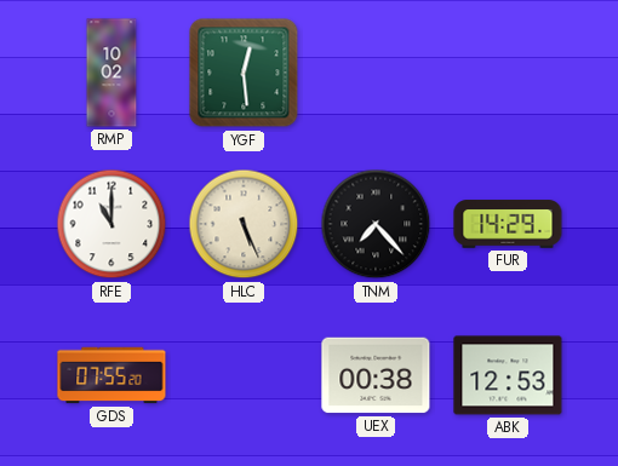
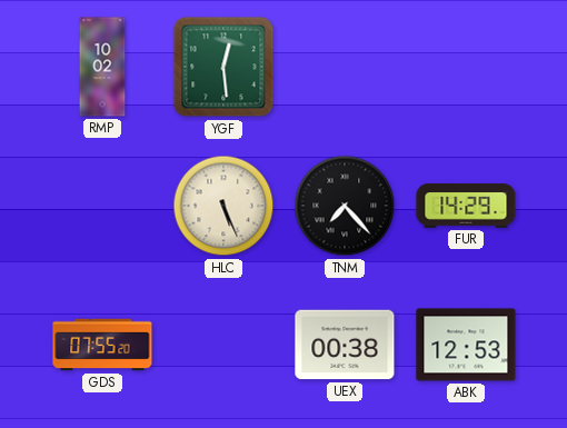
RFE: 11:00 -> none
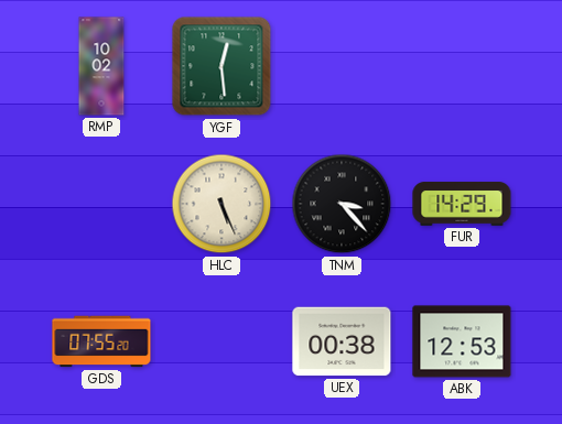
TNM: 7:23 -> 3:23
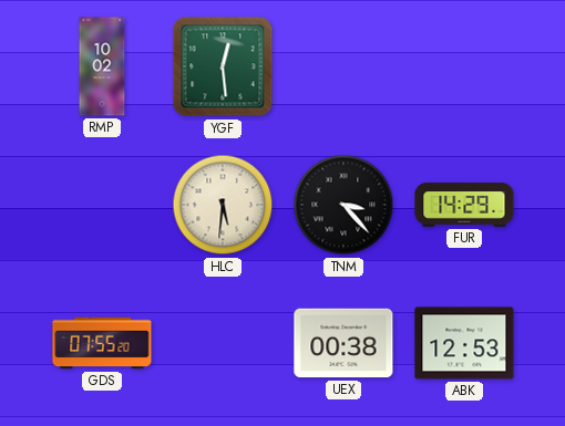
HLC: 5:26 -> 5:31
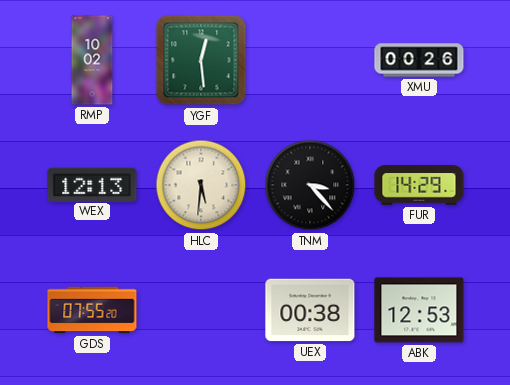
XMU: none -> 00:26
WEX: none -> 12:13
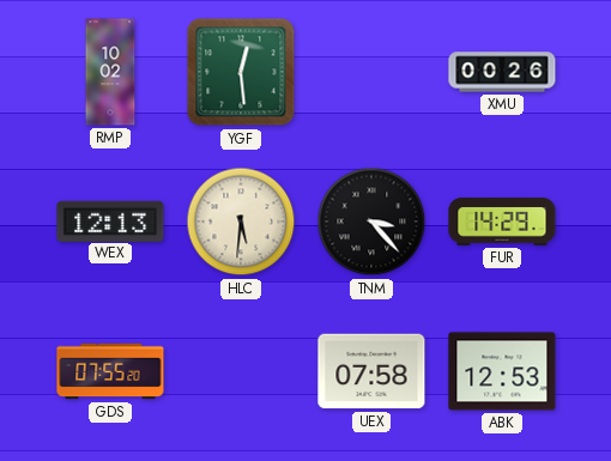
UEX: 00:38 -> 07:58
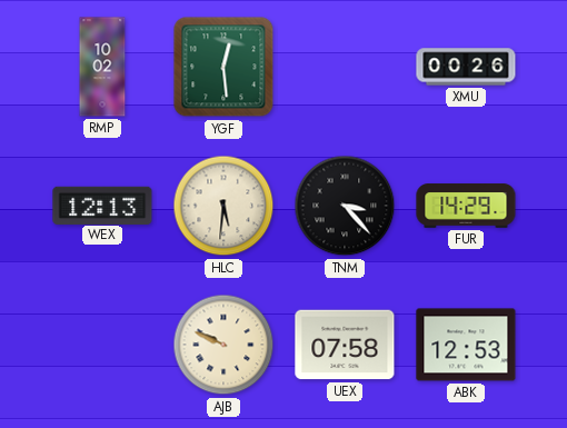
GDS: 07:55 -> none
AJB: none -> 9:49
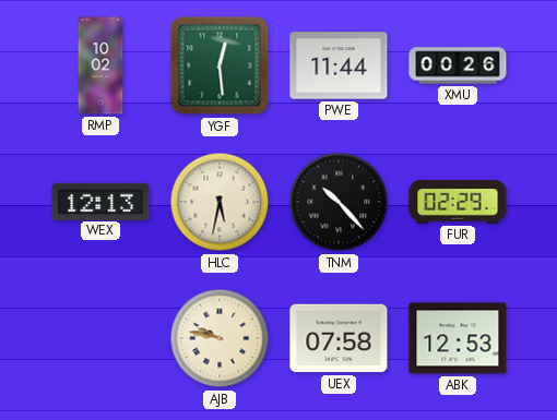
PWE: none -> 11:44
HLC: 5:31 -> 5:32
TNM: 3:23 -> 10:23
FUR: 14:29 -> 02:29
AJB: 9:49 -> 9:47
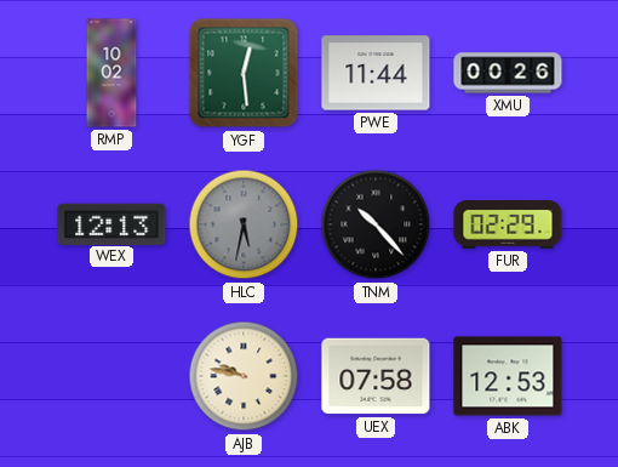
HLC dial: cream -> grey
